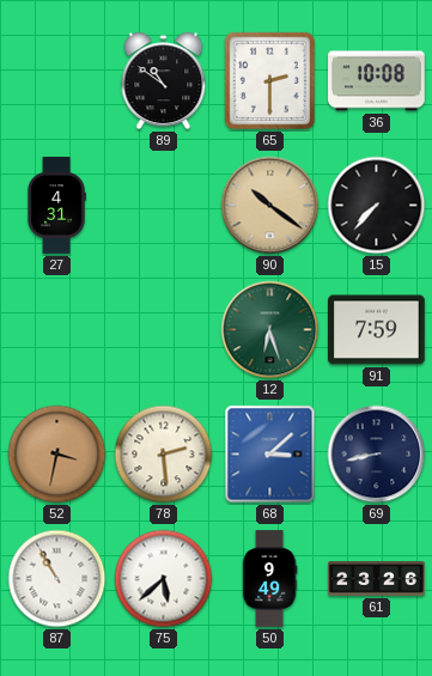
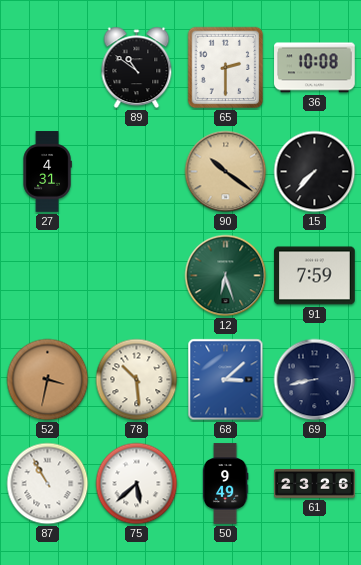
78: 2:29 -> 10:29
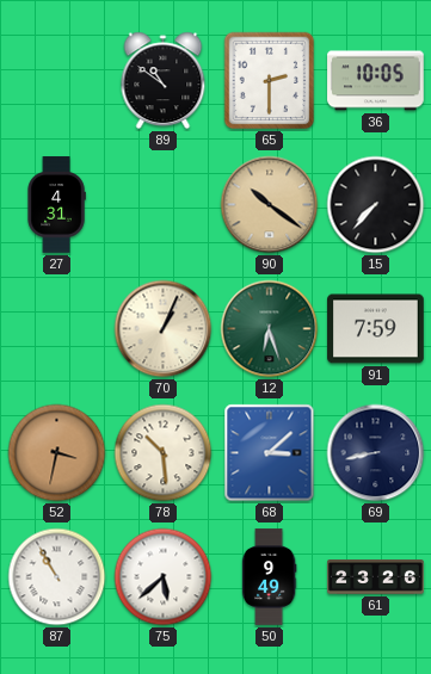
36: 10:08 -> 10:05
70: none -> 1:04
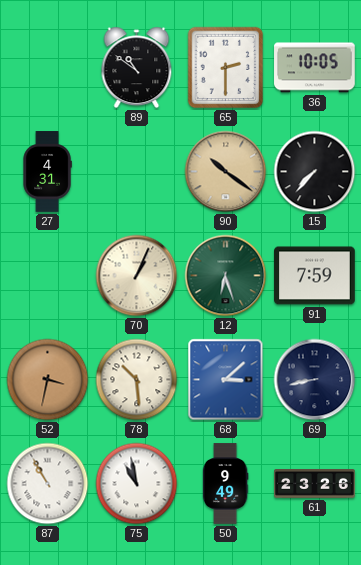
75: 5:38 -> 10:58
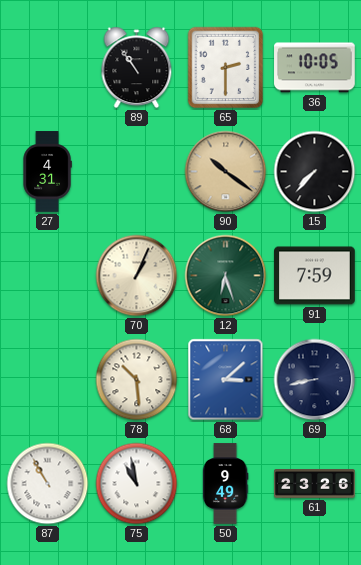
89: 10:51 -> 10:54
52: 3:32 -> none
